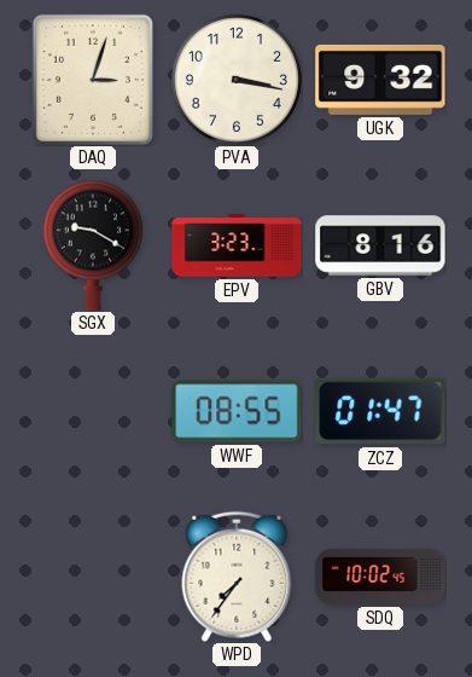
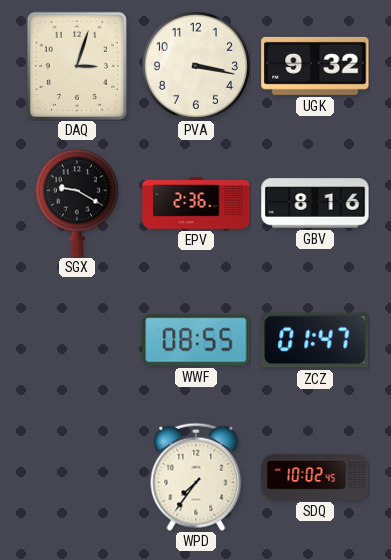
EPV: 3:23 -> 2:36
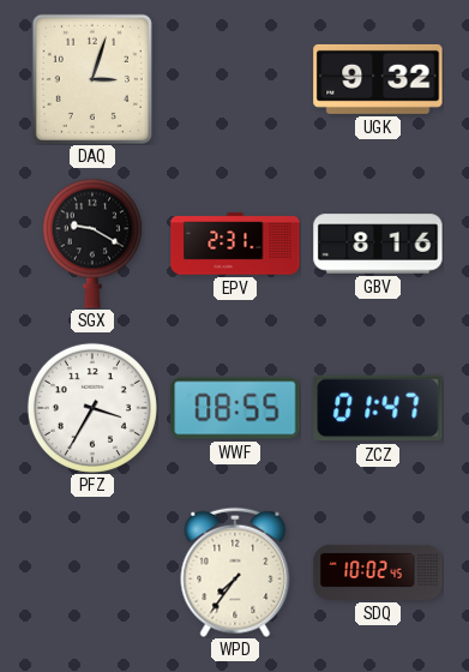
PVA: 3:17 -> none
EPV: 2:36 -> 2:31
PFZ: none -> 3:35
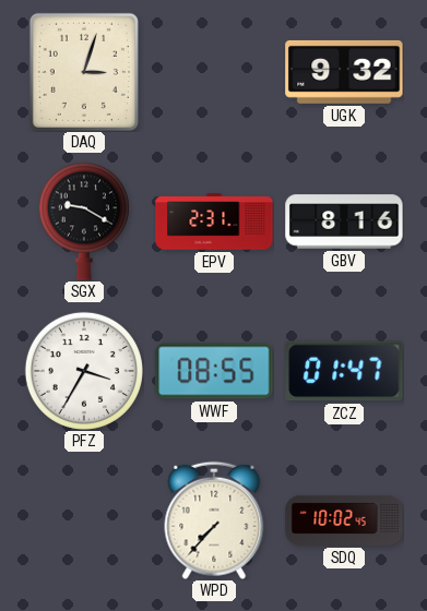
WPD: 7:36 -> 7:37
